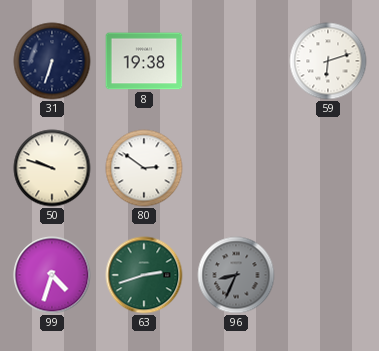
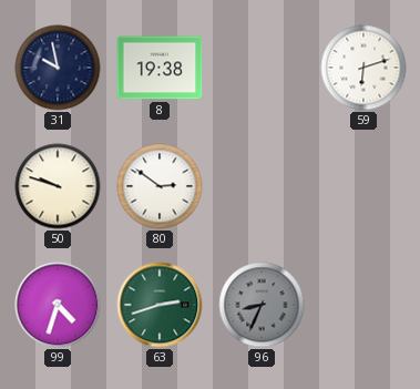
31: 6:33 -> 9:58
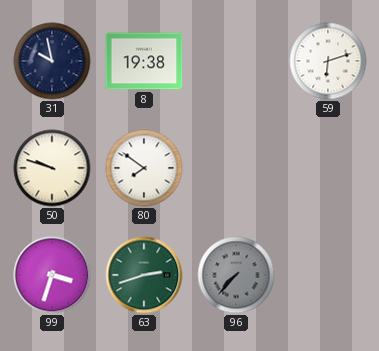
80: 2:51 -> 7:51
99: 4:33 -> 3:33
96: 8:34 -> 7:37
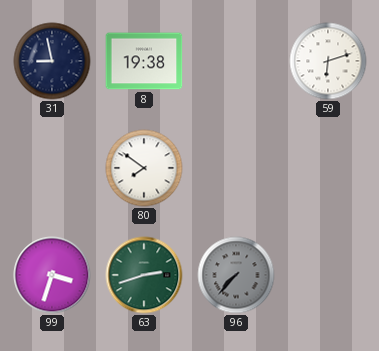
31: 9:58 -> 8:58
50: 9:48 -> none
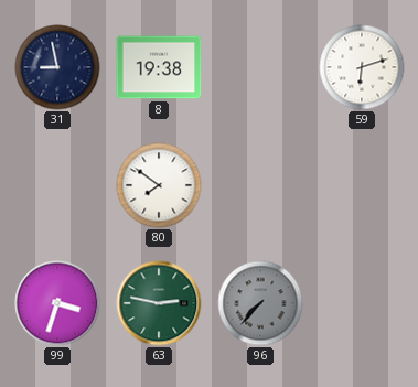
63: 2:42 -> 2:47
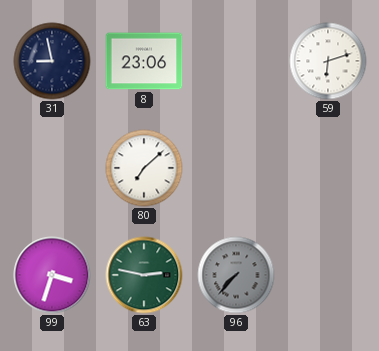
8: 19:38 -> 23:06
80: 7:51 -> 7:08
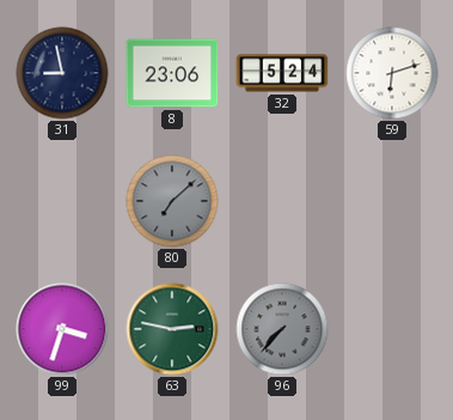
32: none -> 5:24
80 dial: white -> grey
